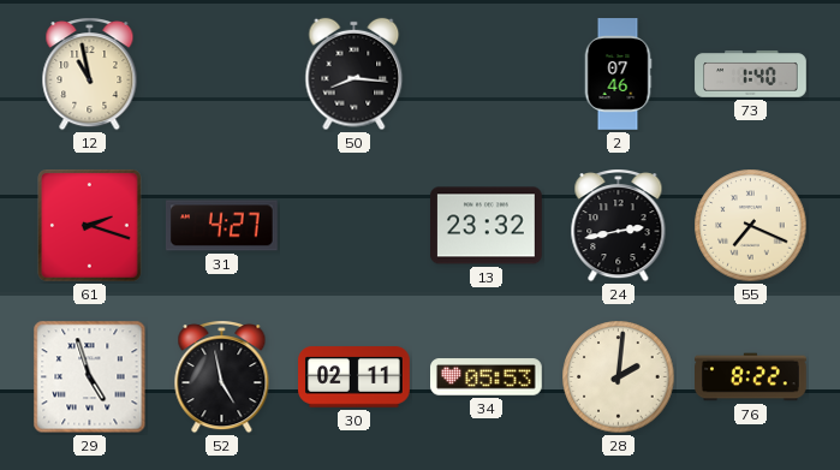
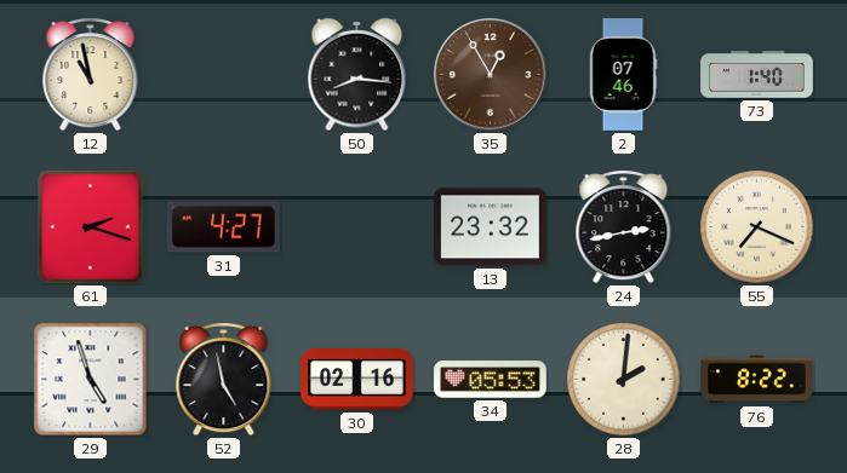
35: none -> 12:55
30: 02:11 -> 02:16
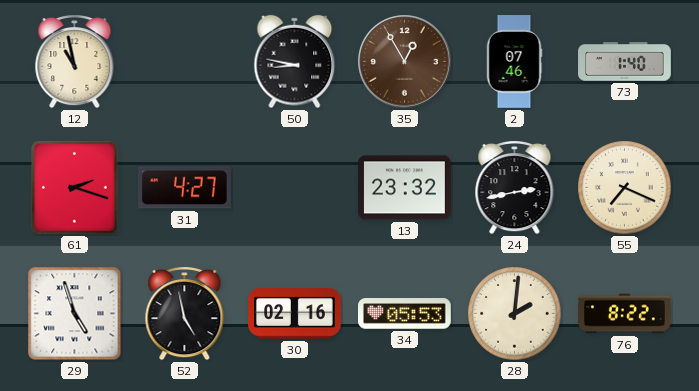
50: 8:16 -> 8:47
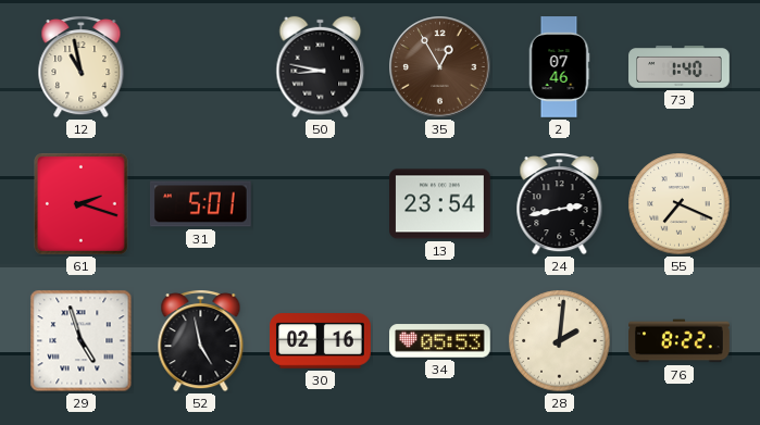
31: 4:27 -> 5:01
13: 23:32 -> 23:54
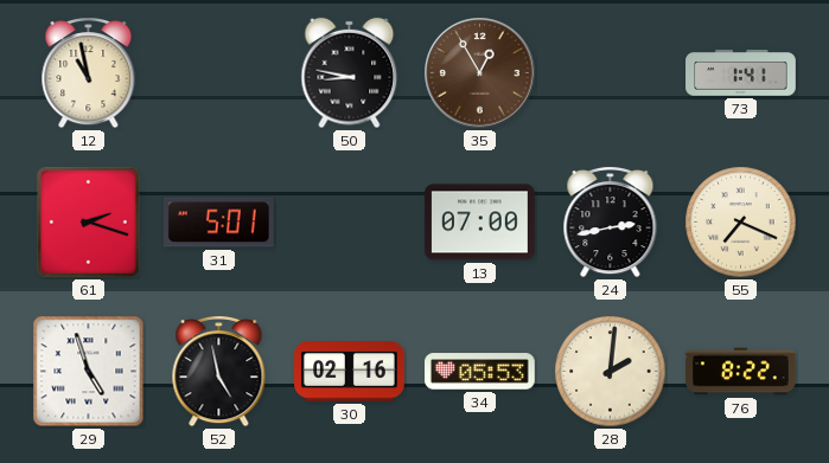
2: 07:46 -> none
73: 1:40 -> 1:41
13: 23:54 -> 07:00
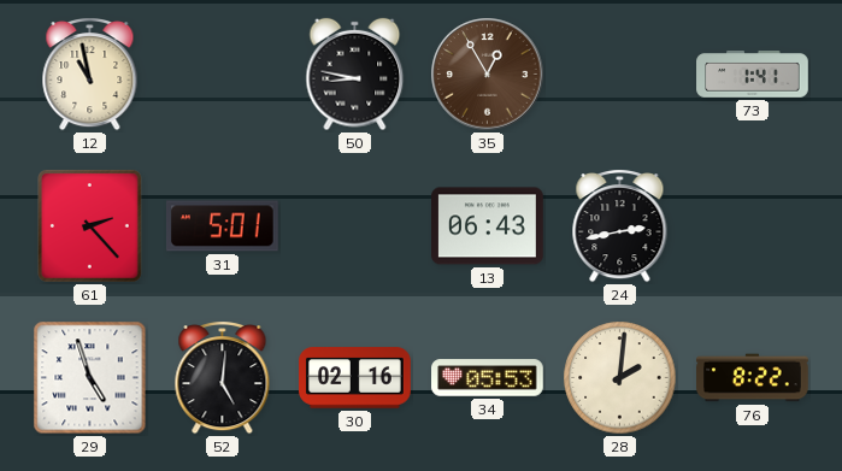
61: 2:18 -> 2:23
13: 07:00 -> 06:43
55: 7:19 -> none
52: 4:58 -> 5:01
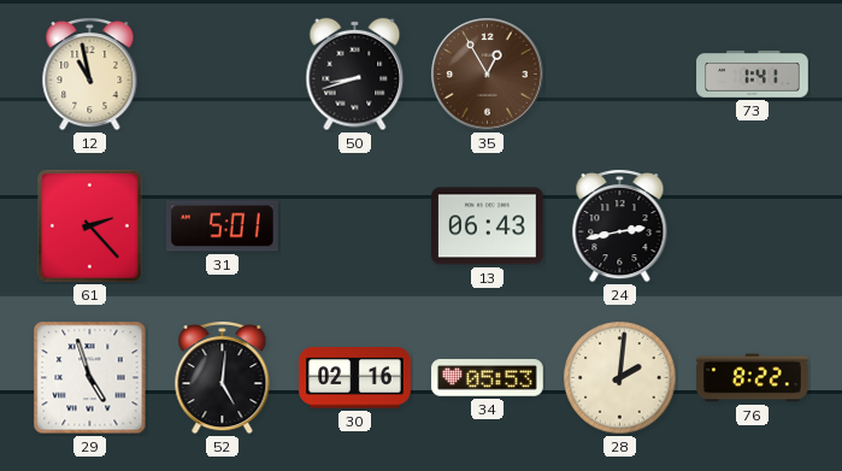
50: 8:47 -> 8:42
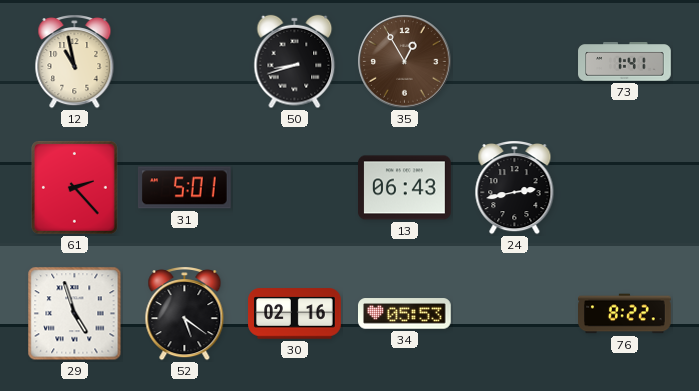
52: 5:01 -> 5:21
28: 2:01 -> none
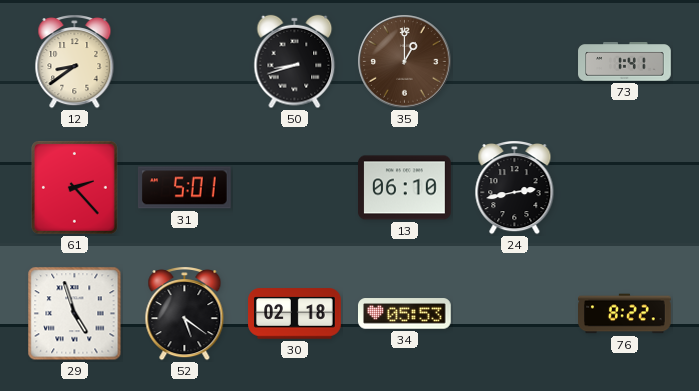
12: 10:58 -> 8:39
35: 12:55 -> 1:00
13: 06:43 -> 06:10
30: 02:16 -> 02:18
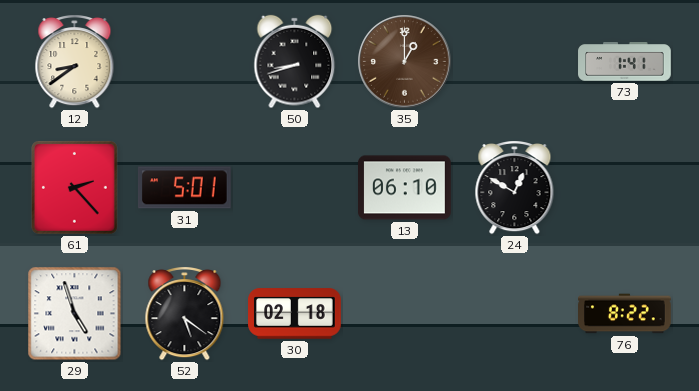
24: 2:43 -> 12:50
34: 05:53 -> none
